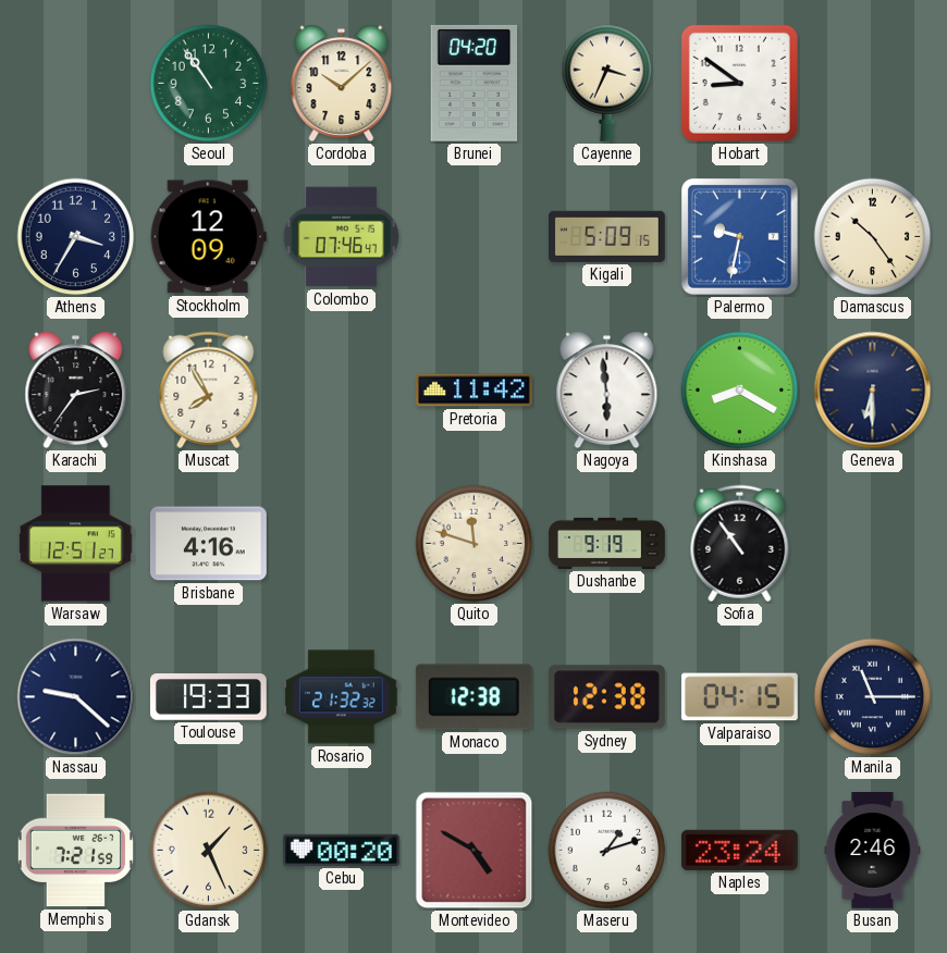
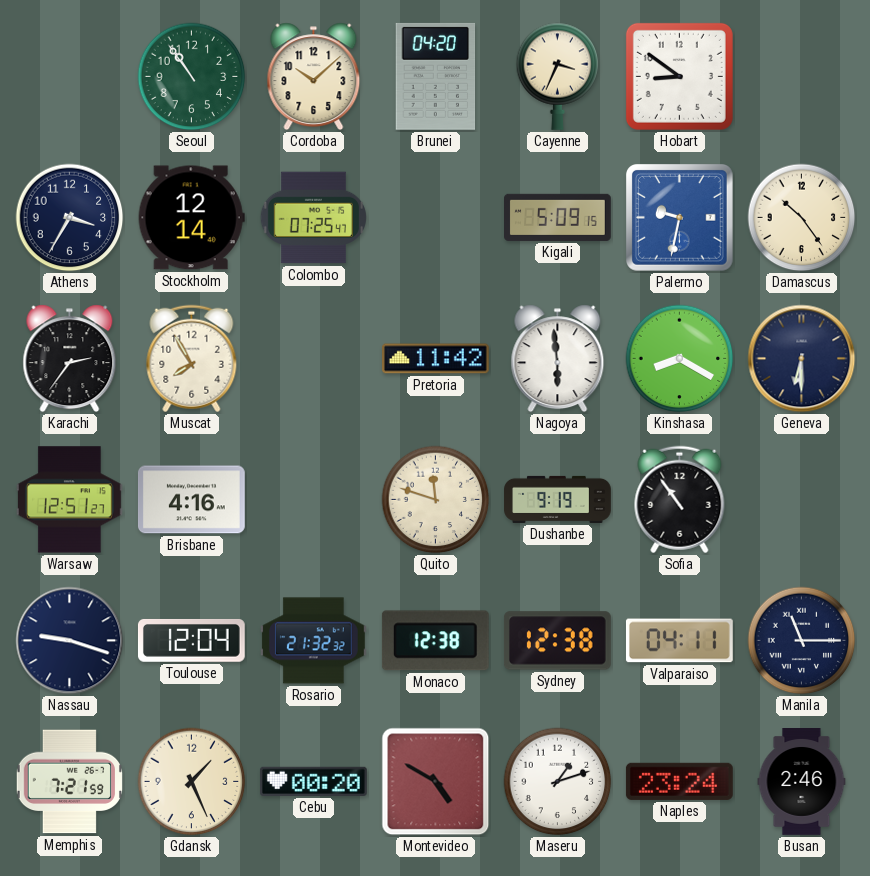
Stockholm: 12:09 -> 12:14
Colombo: 07:46 -> 07:25
Nassau: 9:22 -> 9:18
Toulouse: 19:33 -> 12:04
Valparaiso: 04:15 -> 04:11
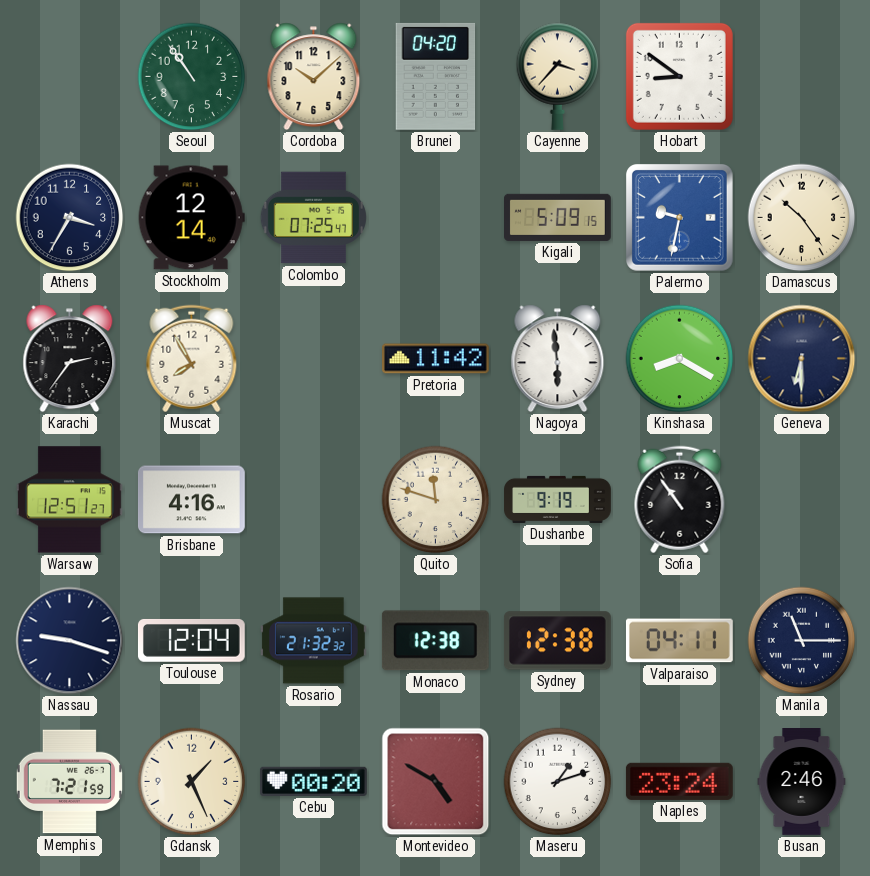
Cayenne: 3:34 -> 3:37
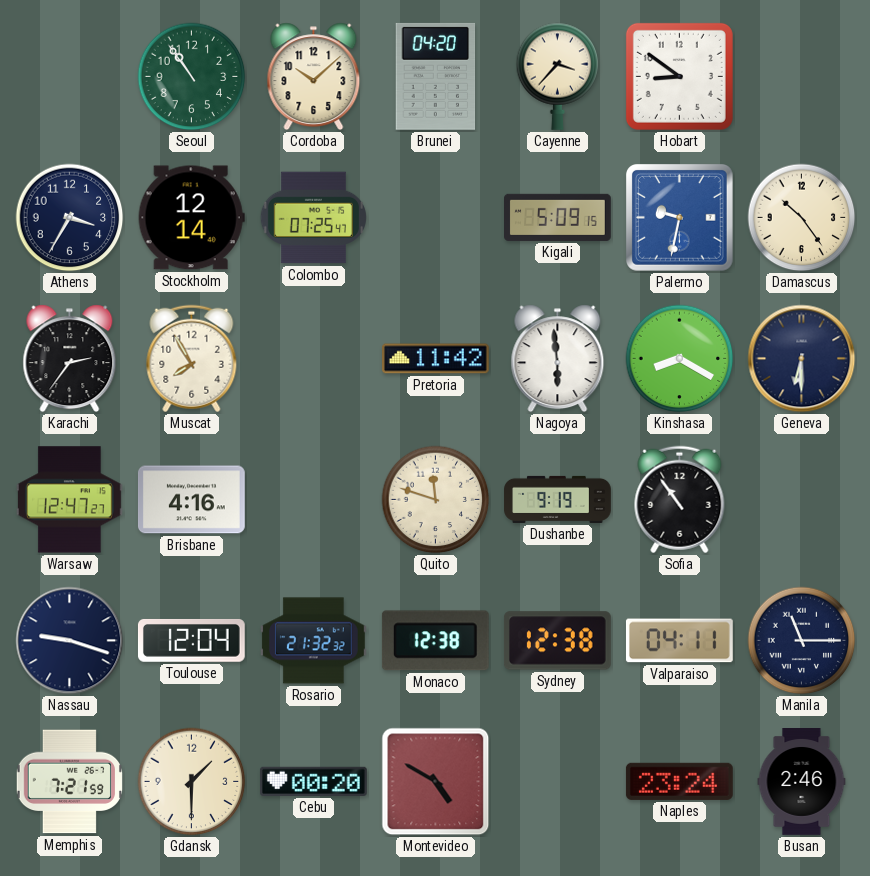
Warsaw: 12:51 -> 12:47
Gdansk: 1:26 -> 1:30
Maseru: 1:12 -> none
